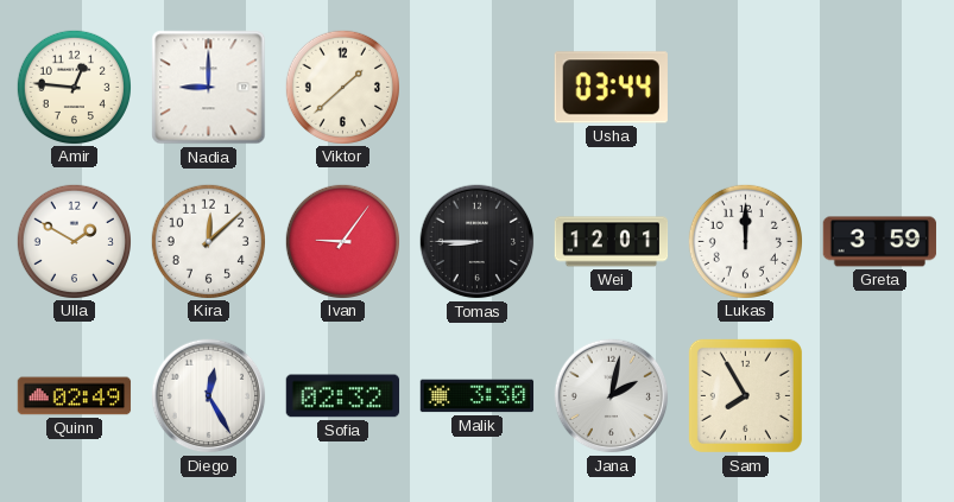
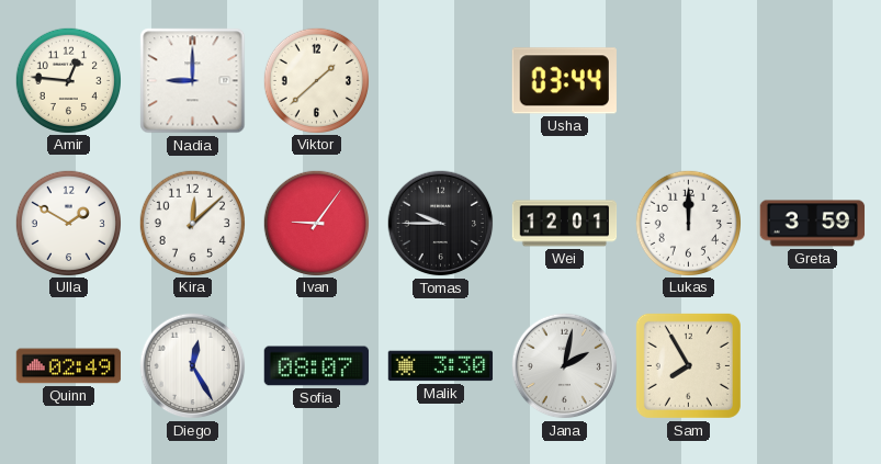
Tomas: 8:45 -> 9:45
Sofia: 02:32 -> 08:07
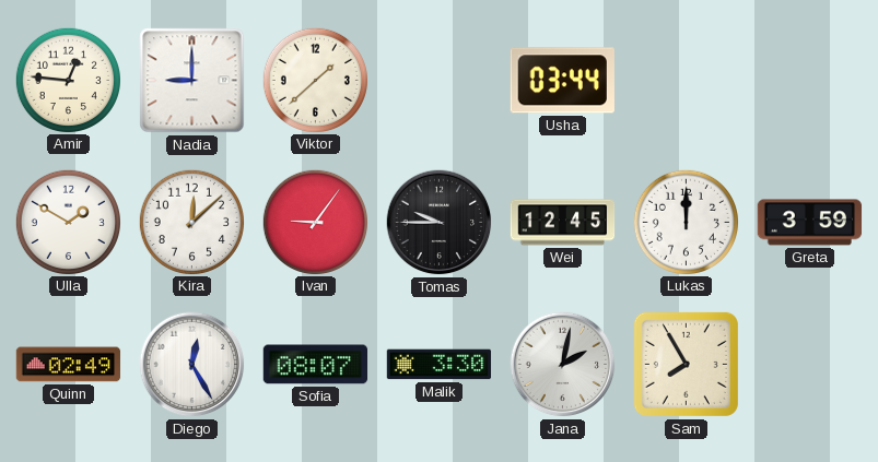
Wei: 12:01 -> 12:45
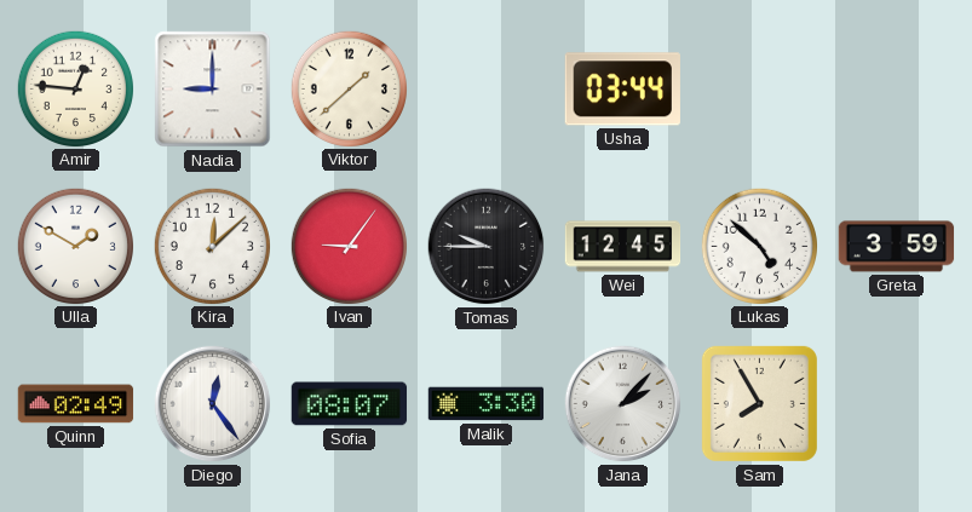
Lukas: 12:00 -> 4:52
Diego: 12:25 -> 12:24
Jana: 2:02 -> 2:07
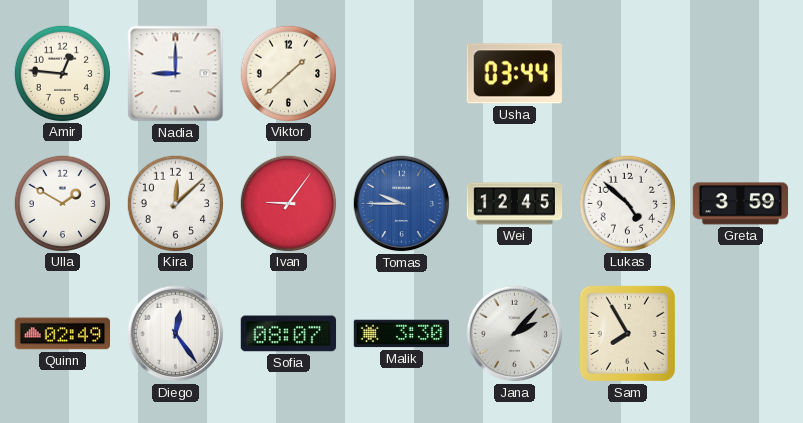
Tomas dial: black -> blue
